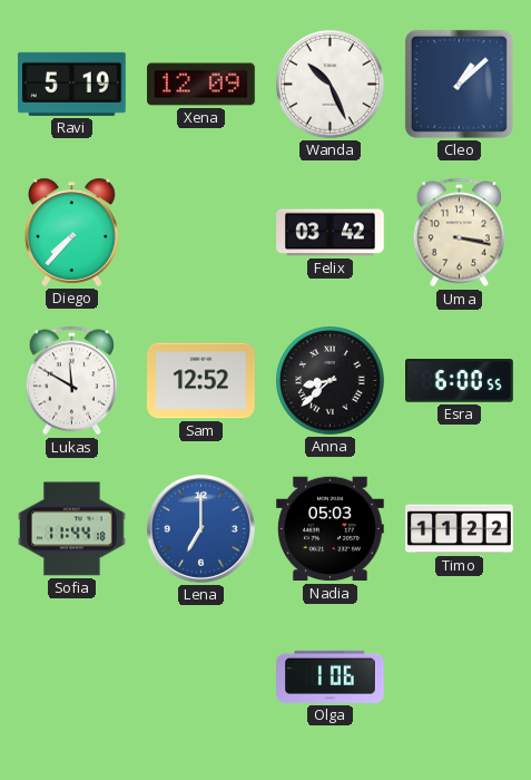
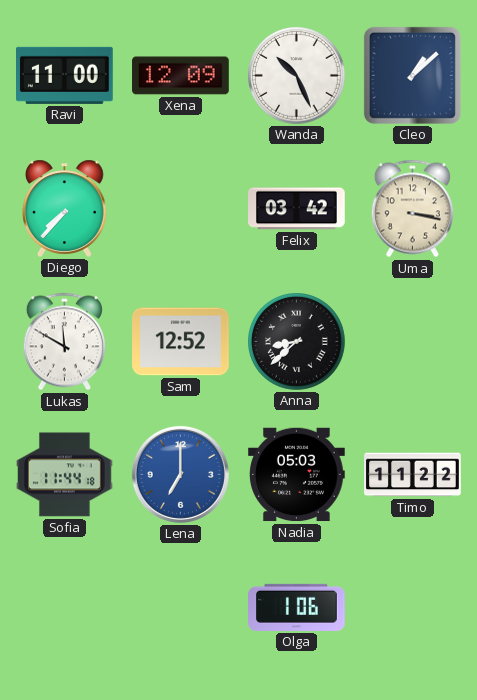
Ravi: 5:19 -> 11:00
Esra: 6:00 -> none
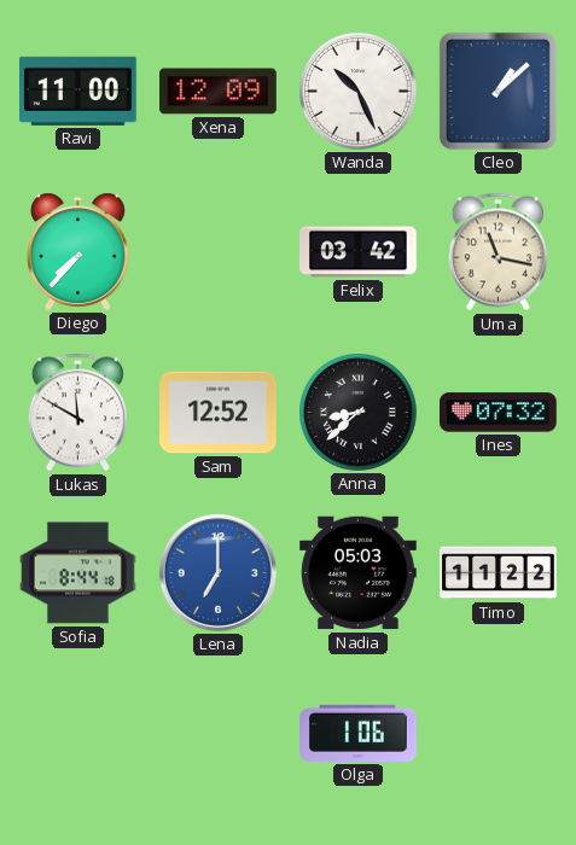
Uma: 3:17 -> 11:17
Ines: none -> 07:32
Sofia: 11:44 -> 8:44
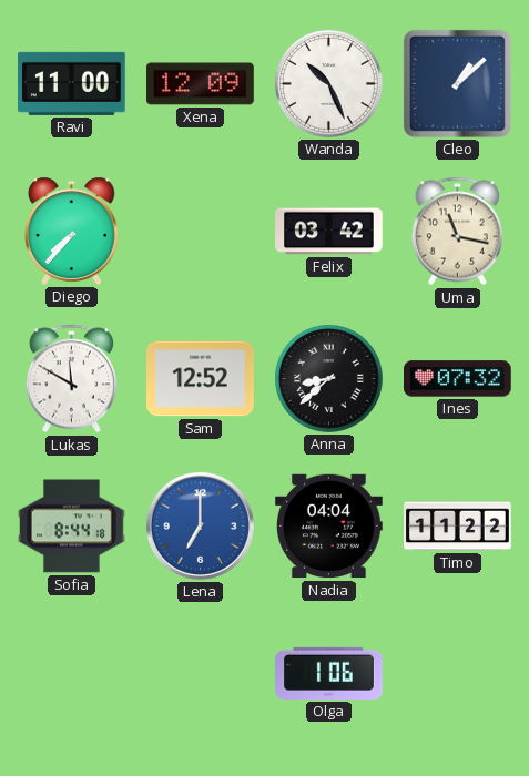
Nadia: 05:03 -> 04:04
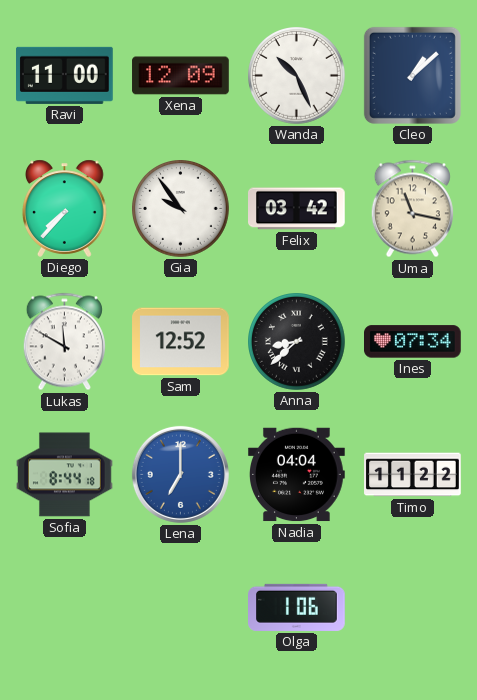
Gia: none -> 9:54
Ines: 07:32 -> 07:34
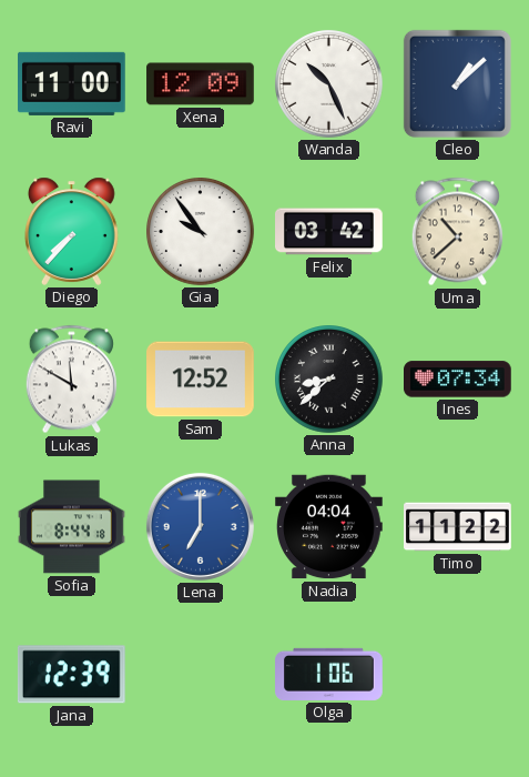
Uma: 11:17 -> 10:38
Jana: none -> 12:39
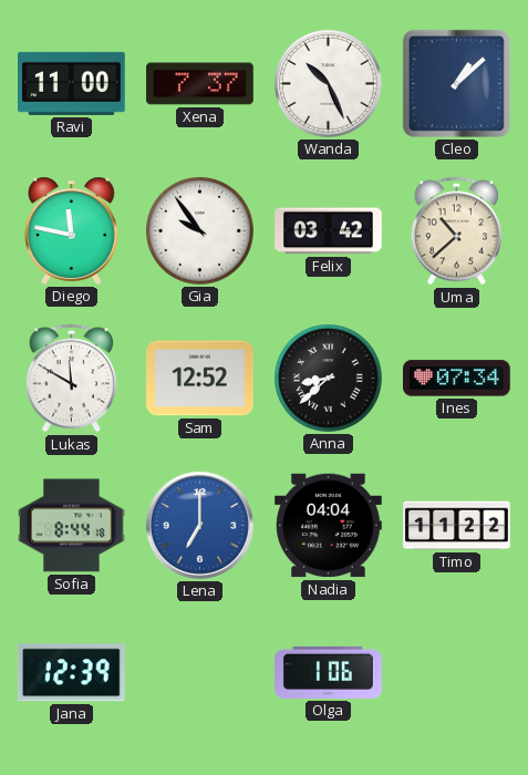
Xena: 12:09 -> 7:37
Diego: 7:37 -> 11:47
